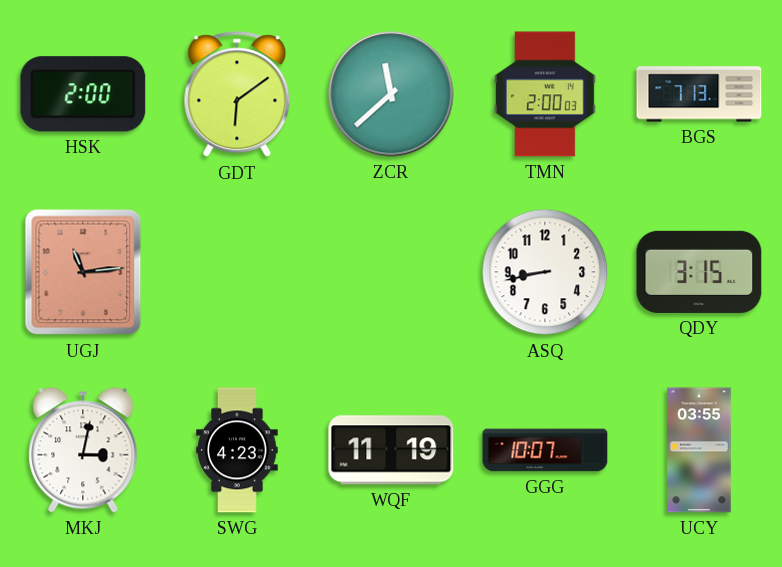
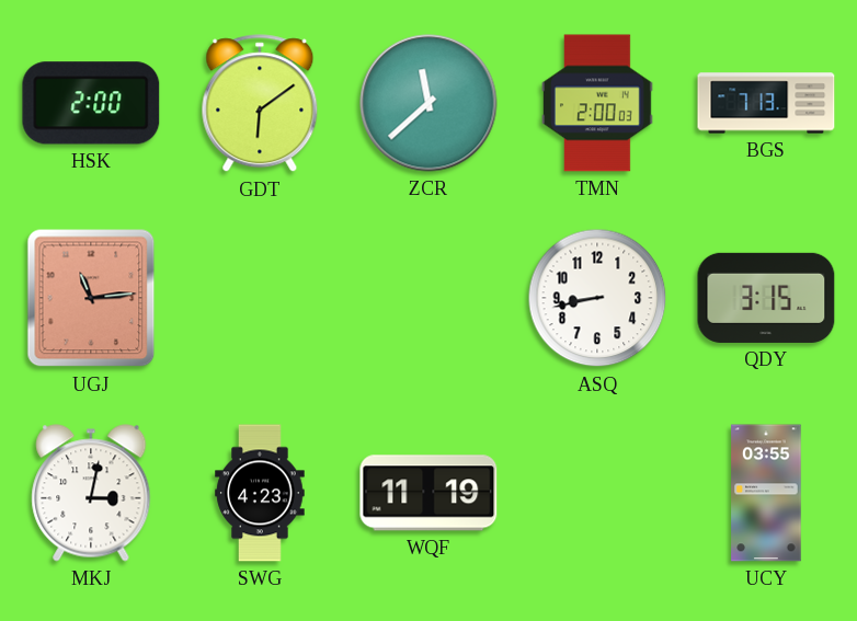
GGG: 10:07 -> none
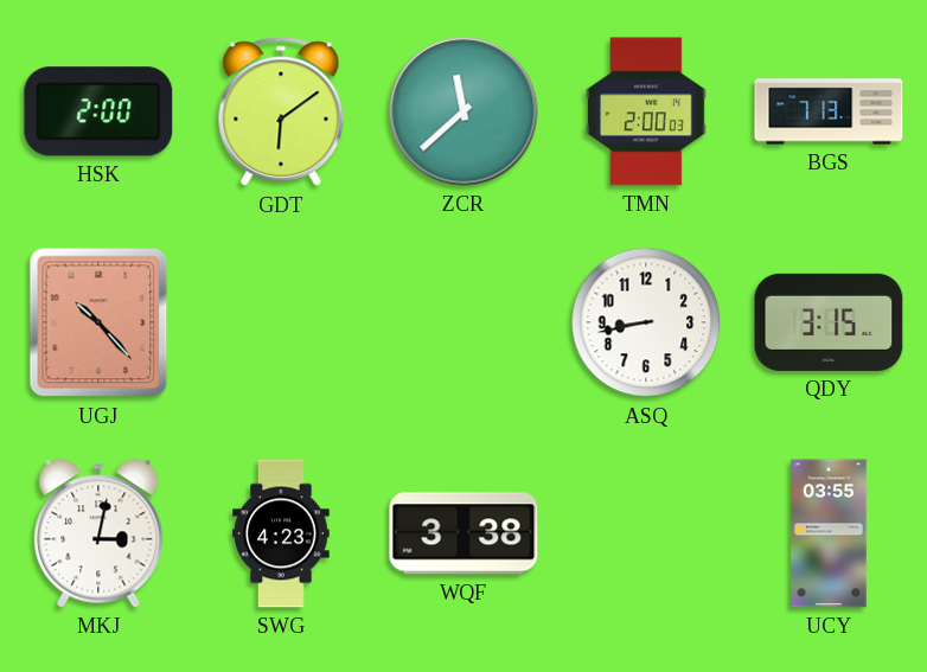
UGJ: 11:14 -> 10:23
WQF: 11:19 -> 3:38
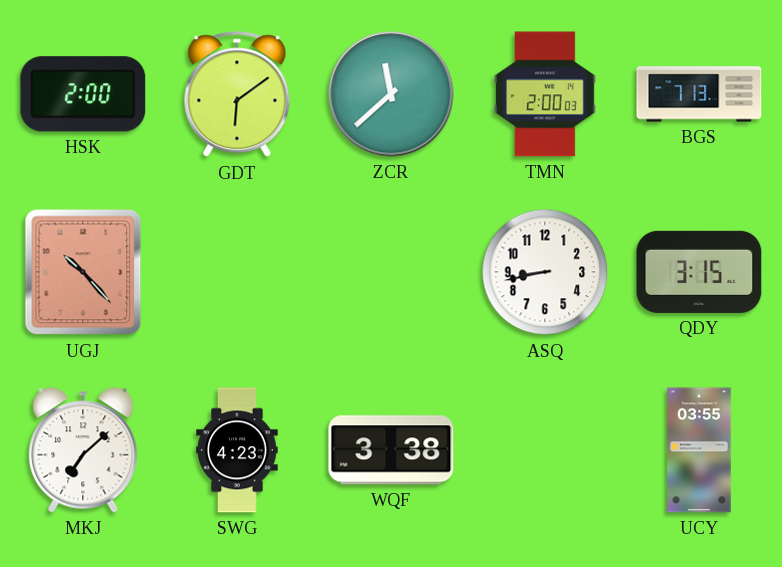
MKJ: 3:02 -> 7:08
